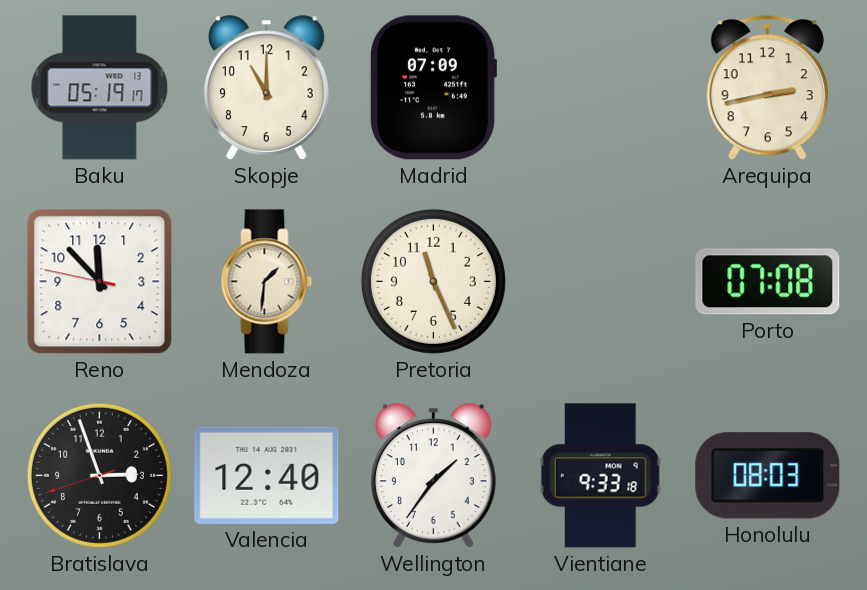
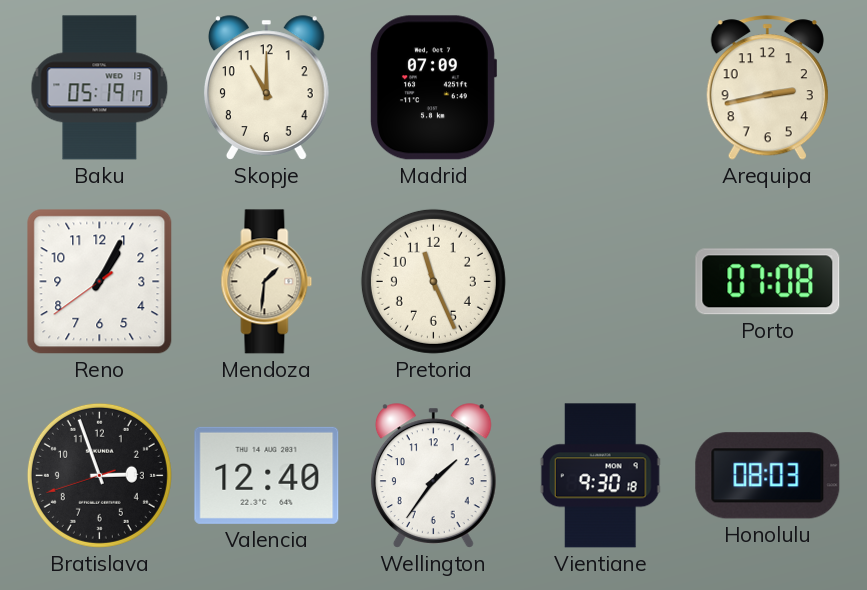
Reno: 11:52 -> 1:04
Vientiane: 9:33 -> 9:30
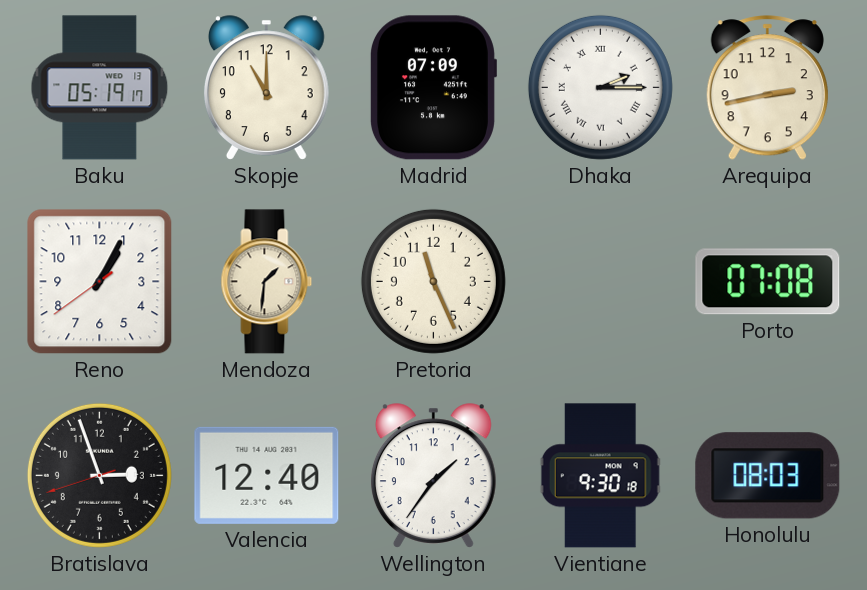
Dhaka: none -> 2:15
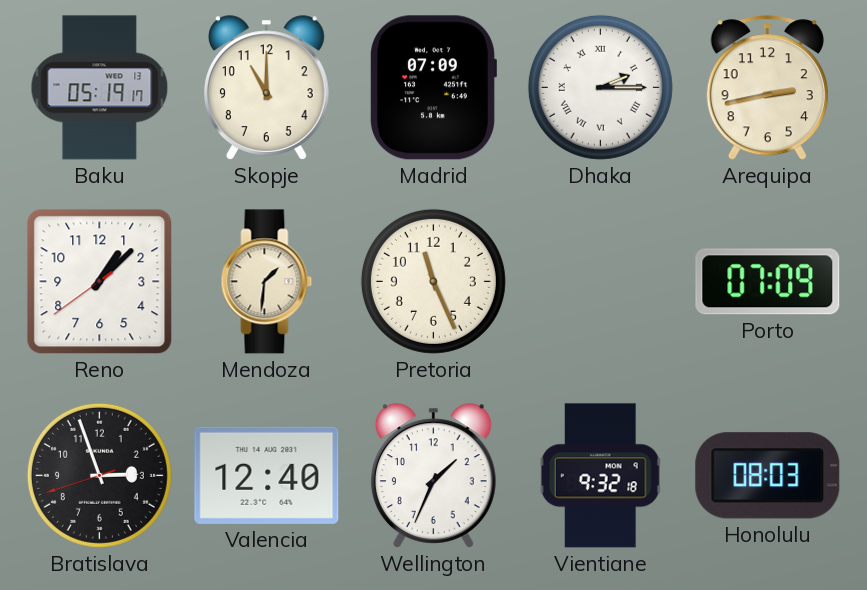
Reno: 1:04 -> 1:07
Porto: 07:08 -> 07:09
Wellington: 1:36 -> 1:34
Vientiane: 9:30 -> 9:32
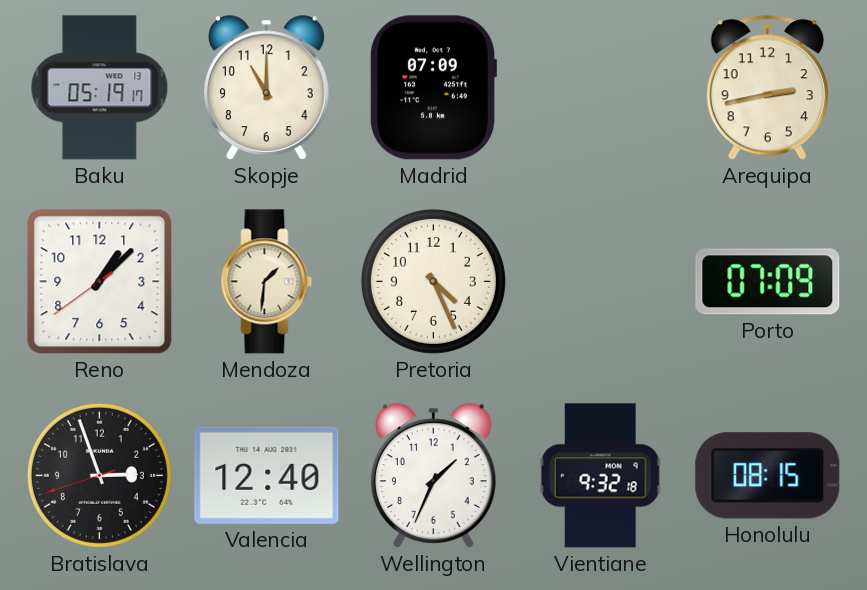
Dhaka: 2:15 -> none
Pretoria: 11:26 -> 4:26
Honolulu: 08:03 -> 08:15
